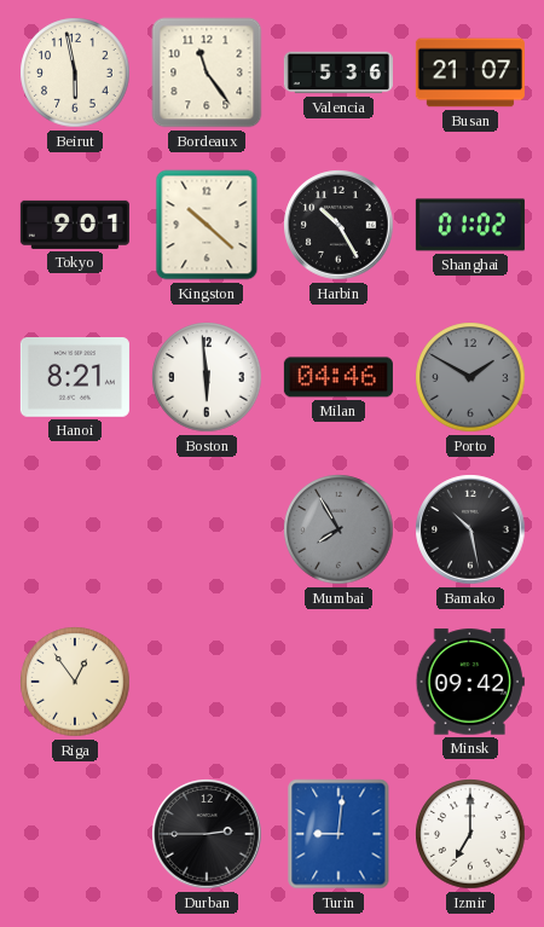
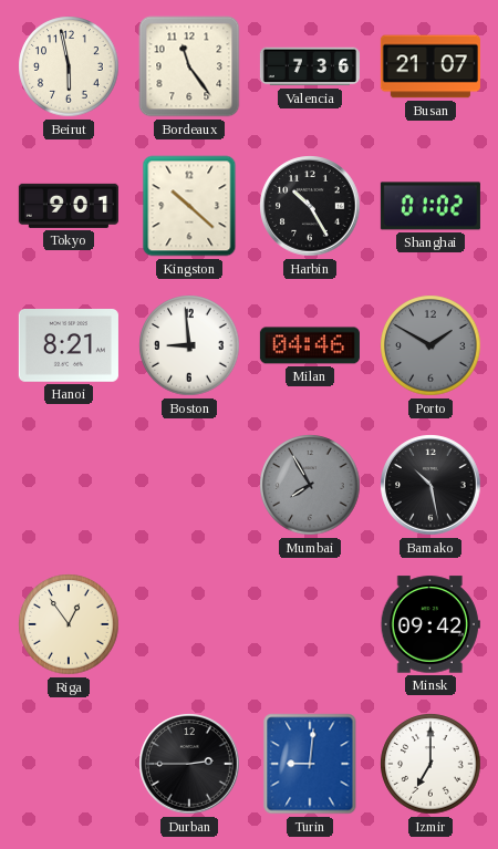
Valencia: 5:36 -> 7:36
Boston: 5:59 -> 8:59
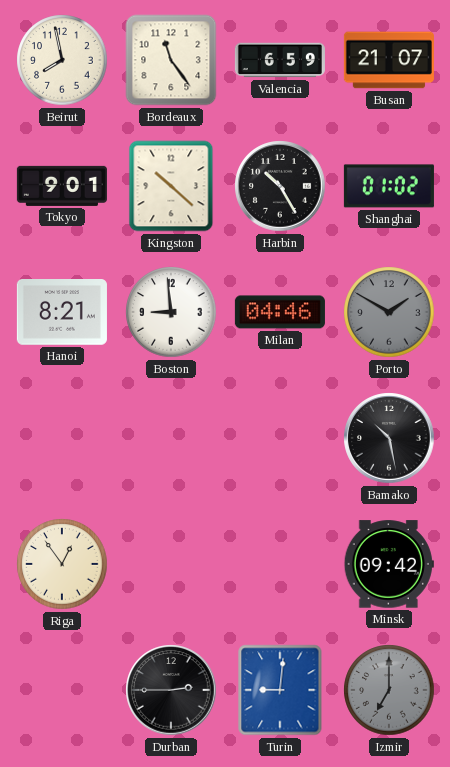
Beirut: 5:58 -> 7:58
Valencia: 7:36 -> 6:59
Mumbai: 7:55 -> none
Izmir dial: white -> grey
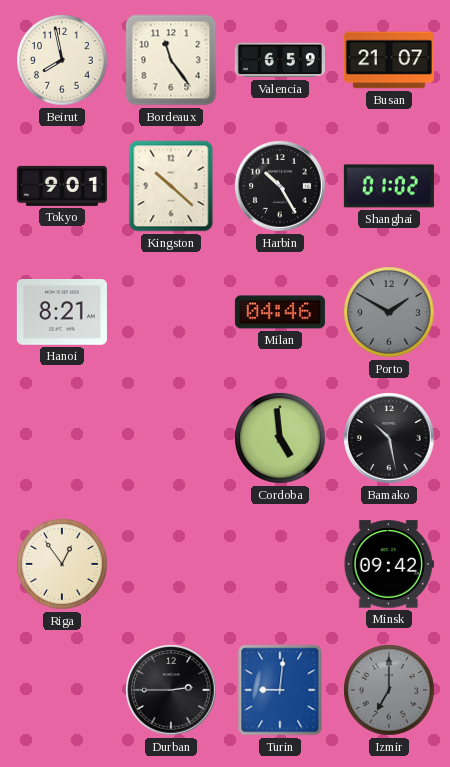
Boston: 8:59 -> none
Cordoba: none -> 4:59
